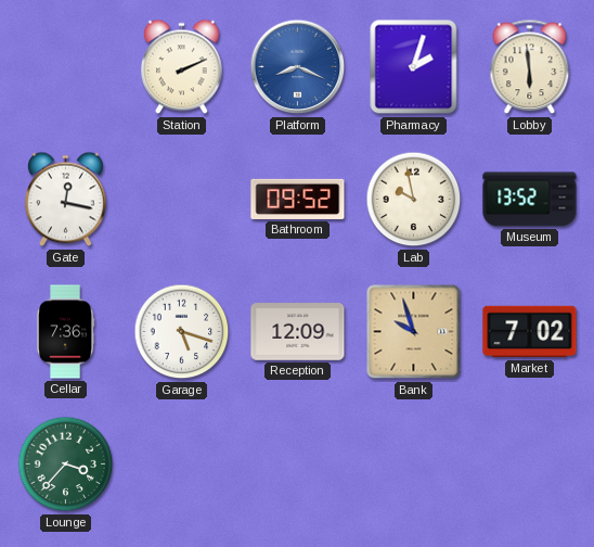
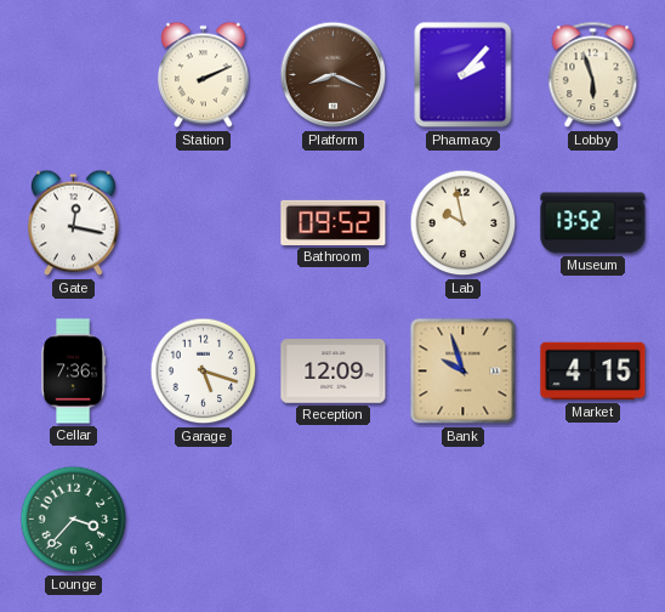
Platform dial: blue -> brown
Pharmacy: 2:03 -> 2:07
Lobby: 5:59 -> 5:57
Market: 7:02 -> 4:15
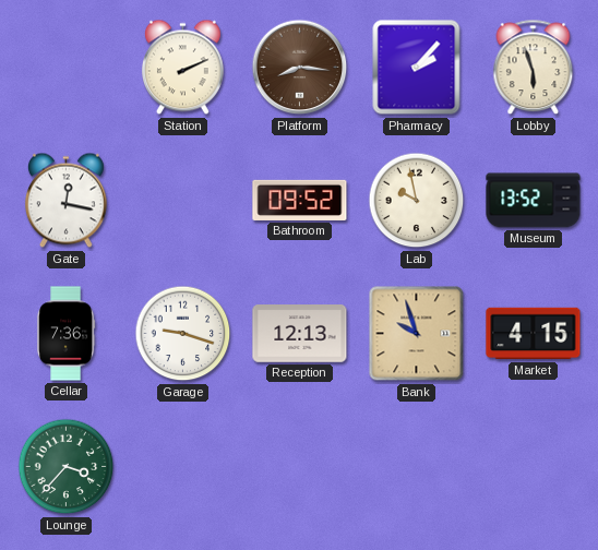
Platform: 8:19 -> 8:16
Garage: 5:18 -> 9:18
Reception: 12:09 -> 12:13
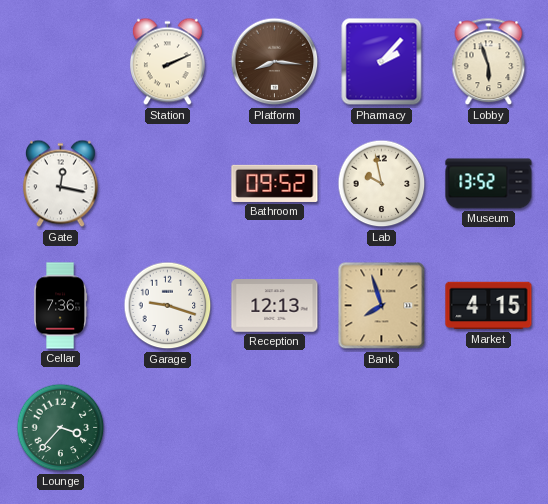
Bank: 9:57 -> 7:57
